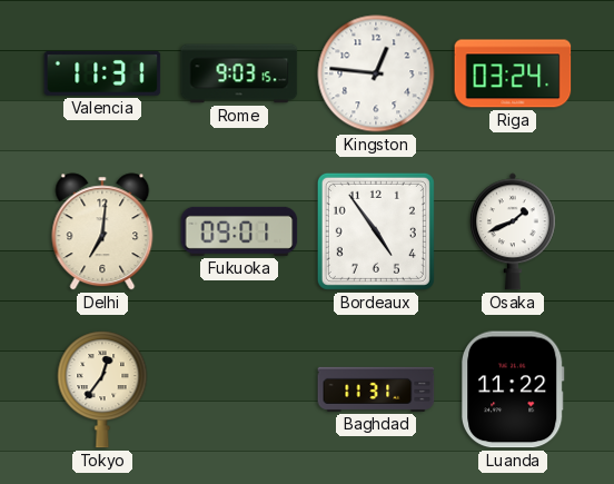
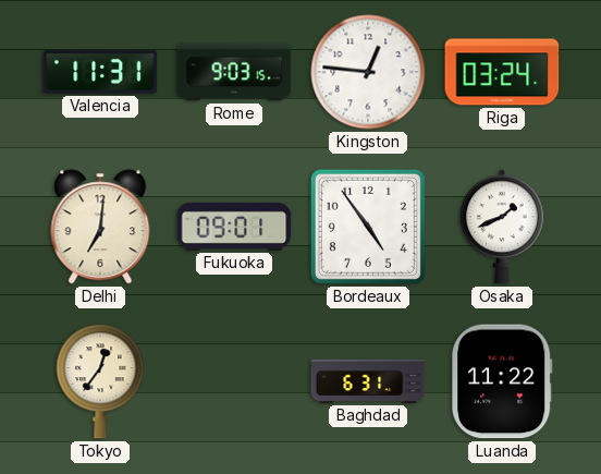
Baghdad: 11:31 -> 6:31
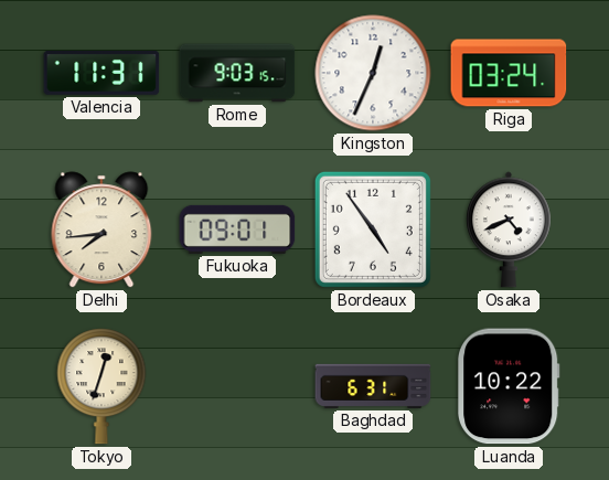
Kingston: 12:46 -> 12:34
Delhi: 7:01 -> 7:44
Osaka: 1:41 -> 4:41
Tokyo: 12:36 -> 12:33
Luanda: 11:22 -> 10:22
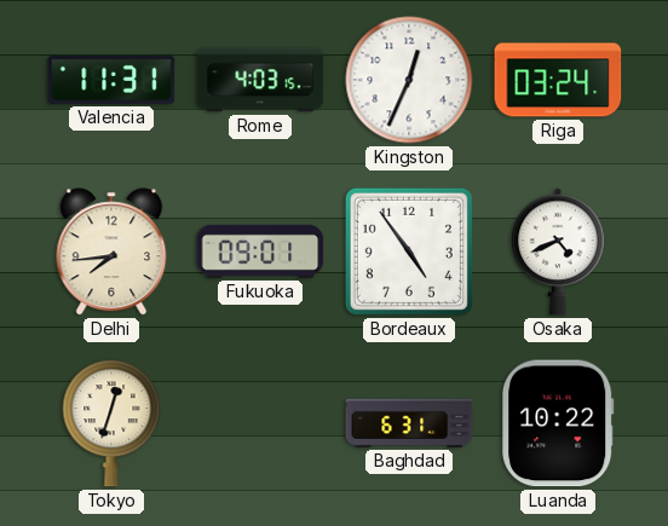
Rome: 9:03 -> 4:03
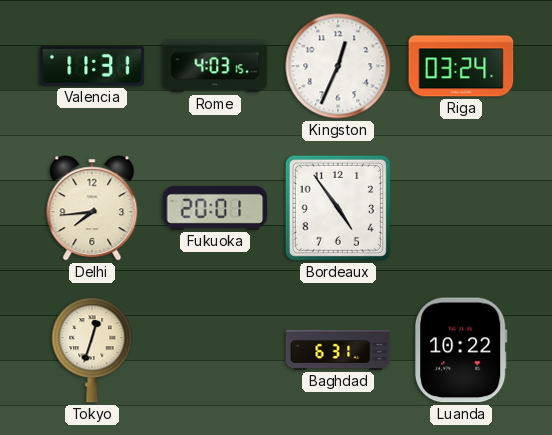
Fukuoka: 09:01 -> 20:01
Osaka: 4:41 -> none
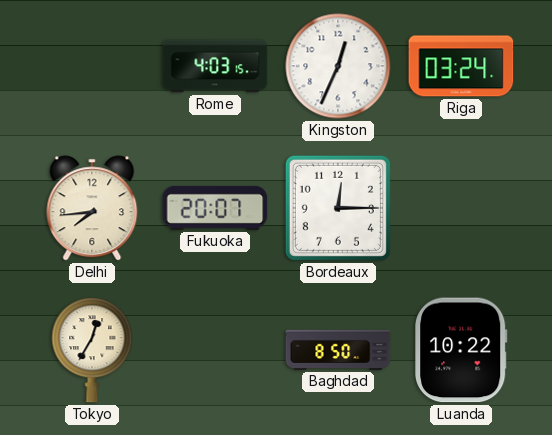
Valencia: 11:31 -> none
Fukuoka: 20:01 -> 20:07
Bordeaux: 4:54 -> 12:15
Tokyo: 12:33 -> 12:35
Baghdad: 6:31 -> 8:50
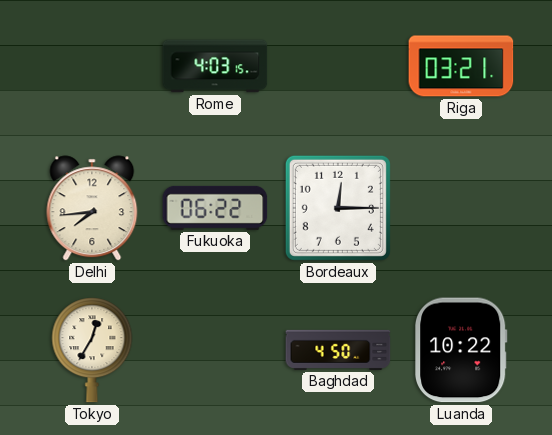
Kingston: 12:34 -> none
Riga: 03:24 -> 03:21
Fukuoka: 20:07 -> 06:22
Baghdad: 8:50 -> 4:50
